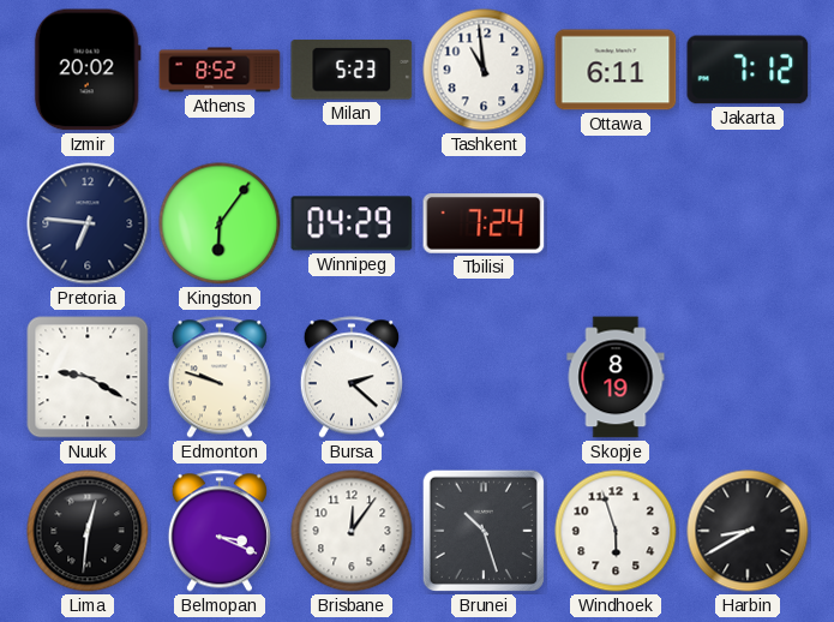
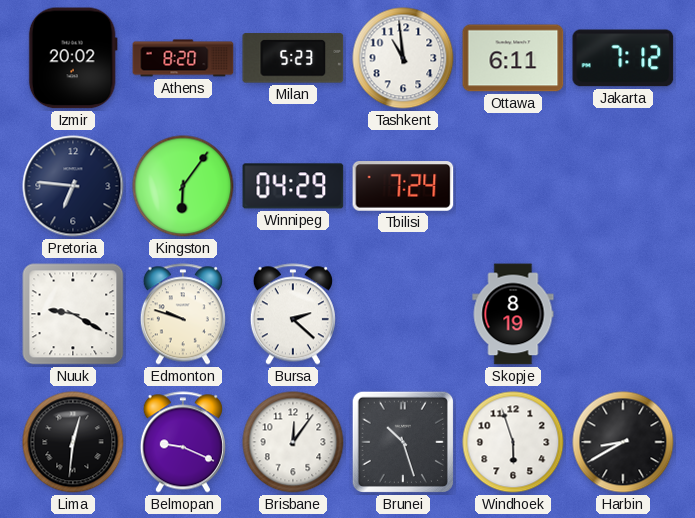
Athens: 8:52 -> 8:20
Belmopan: 3:19 -> 9:19
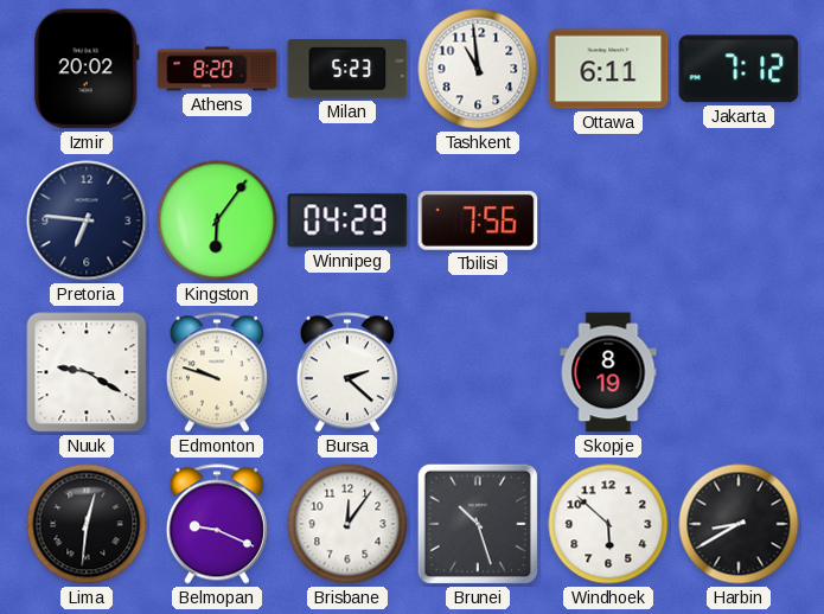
Tbilisi: 7:24 -> 7:56
Windhoek: 5:57 -> 5:52
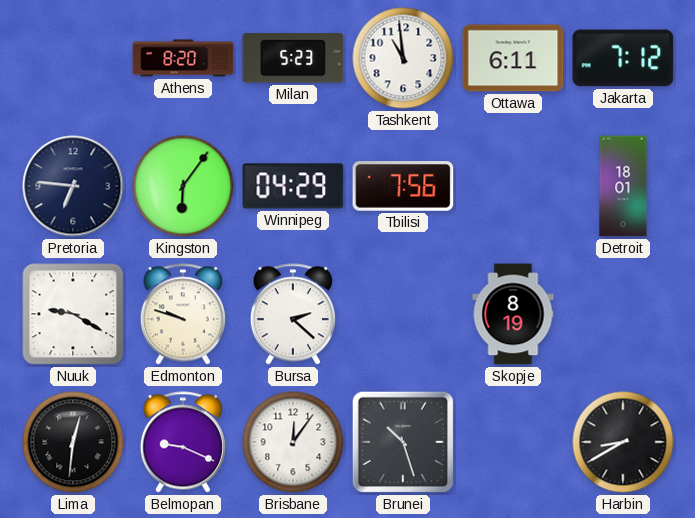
Izmir: 20:02 -> none
Detroit: none -> 18:01
Windhoek: 5:52 -> none
